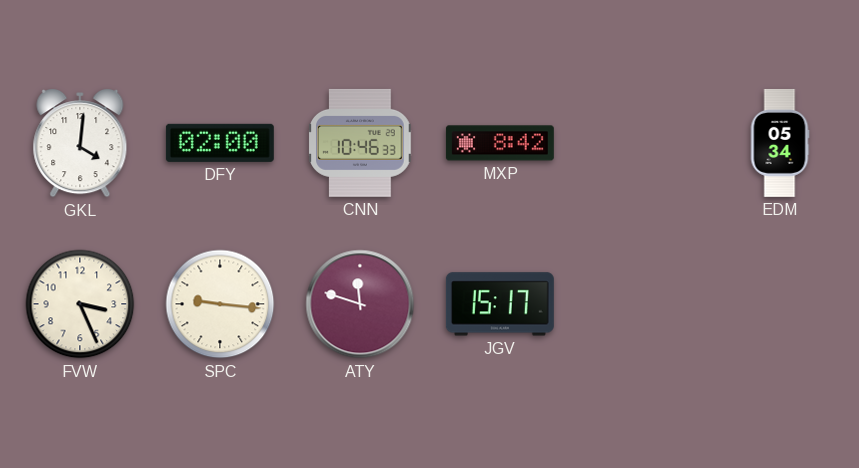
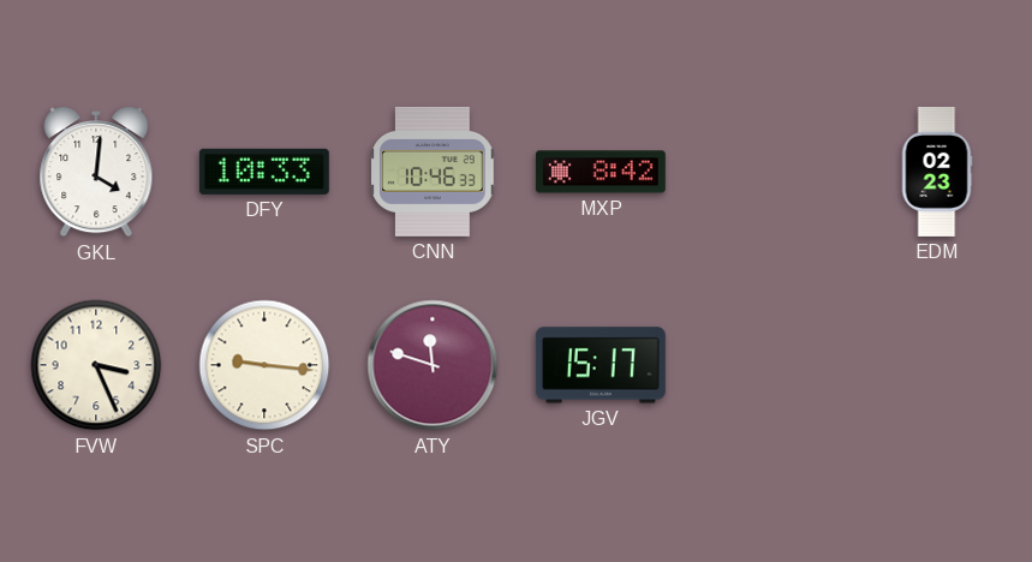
DFY: 02:00 -> 10:33
EDM: 05:34 -> 02:23
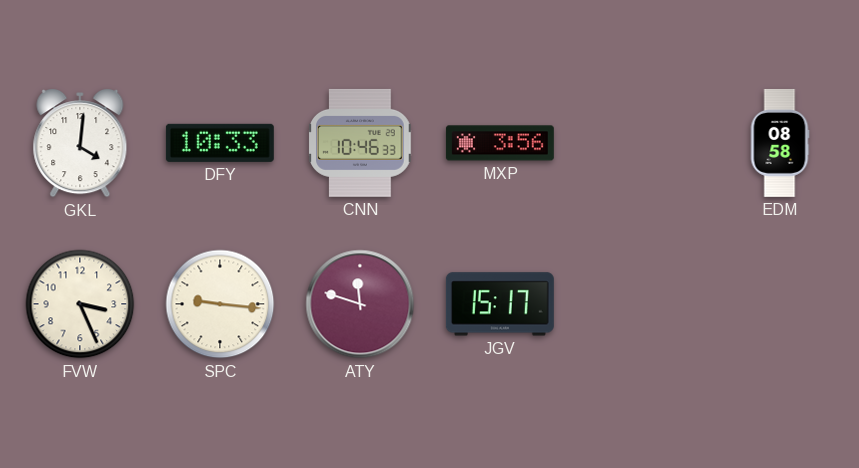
MXP: 8:42 -> 3:56
EDM: 02:23 -> 08:58
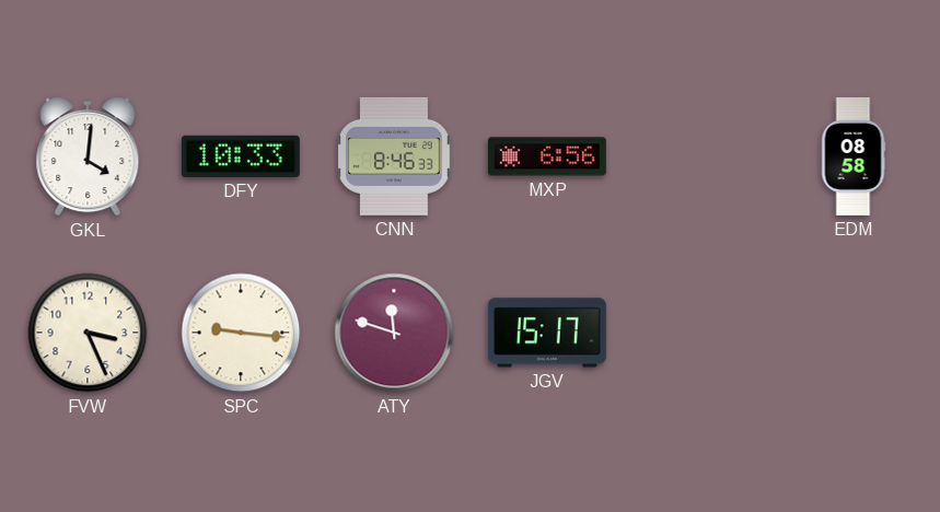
CNN: 10:46 -> 8:46
MXP: 3:56 -> 6:56
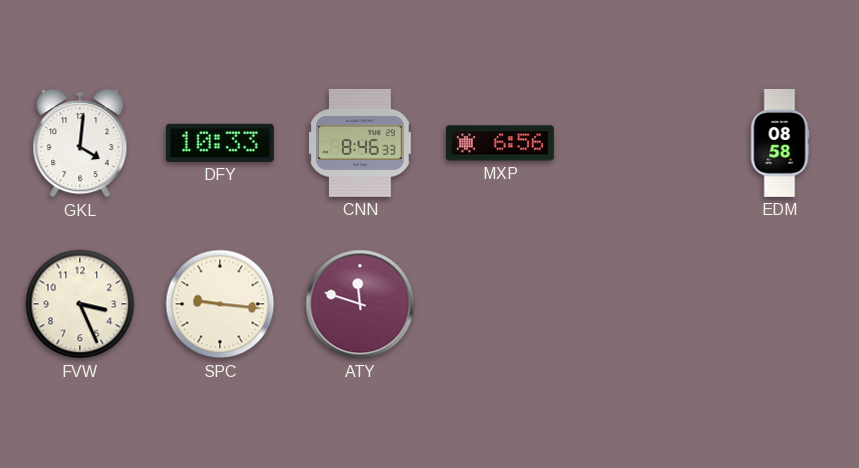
JGV: 15:17 -> none
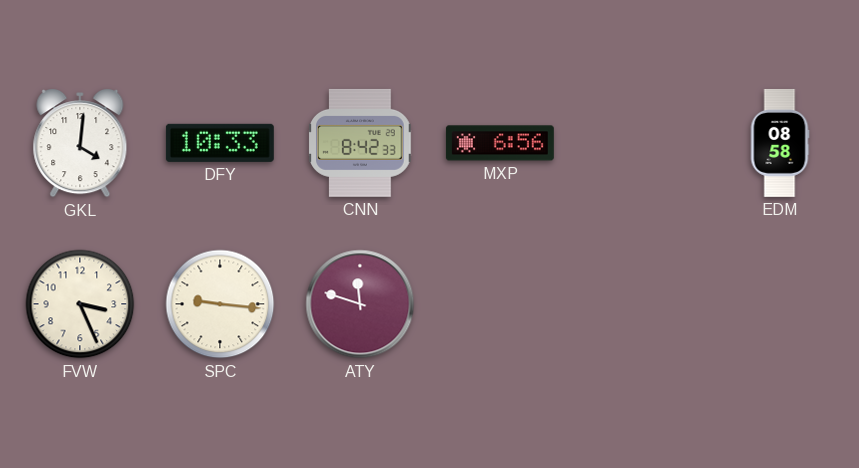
CNN: 8:46 -> 8:42
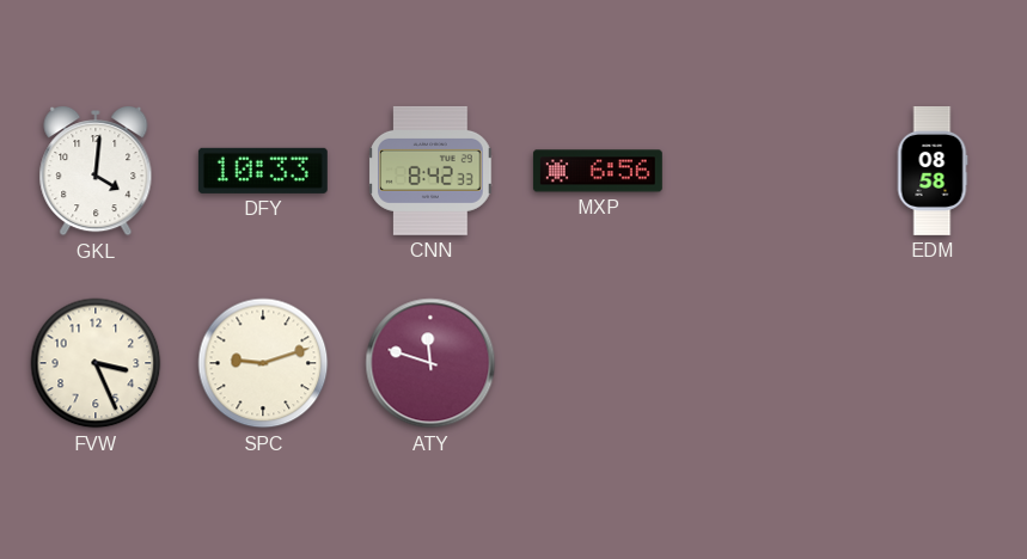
SPC: 9:16 -> 9:12
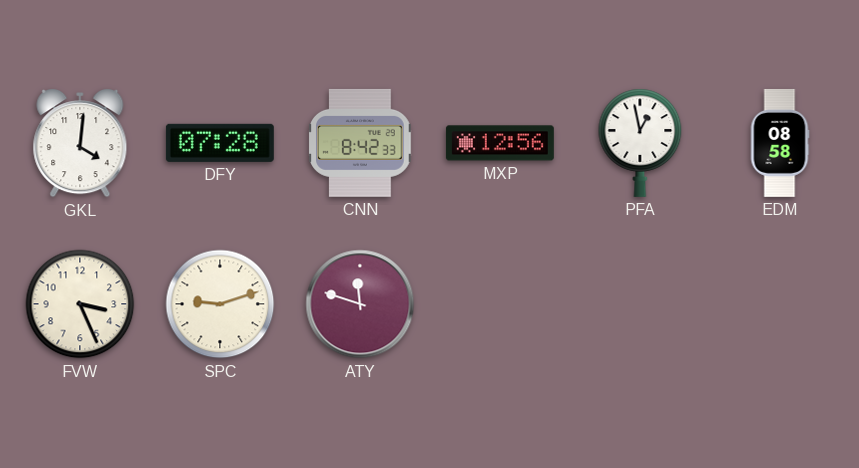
DFY: 10:33 -> 07:28
MXP: 6:56 -> 12:56
PFA: none -> 12:58
